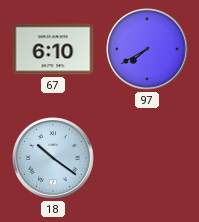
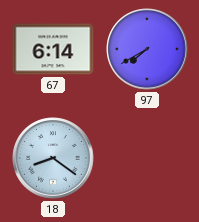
67: 6:10 -> 6:14
18: 10:21 -> 8:21
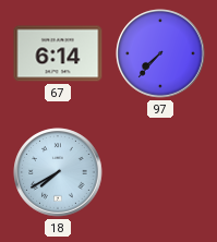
97: 7:40 -> 7:37
18: 8:21 -> 7:40
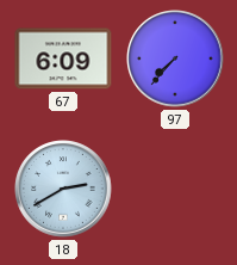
67: 6:14 -> 6:09
18: 7:40 -> 2:40
